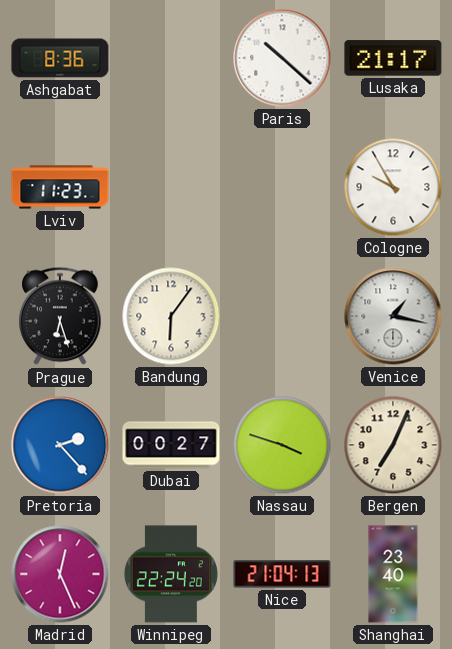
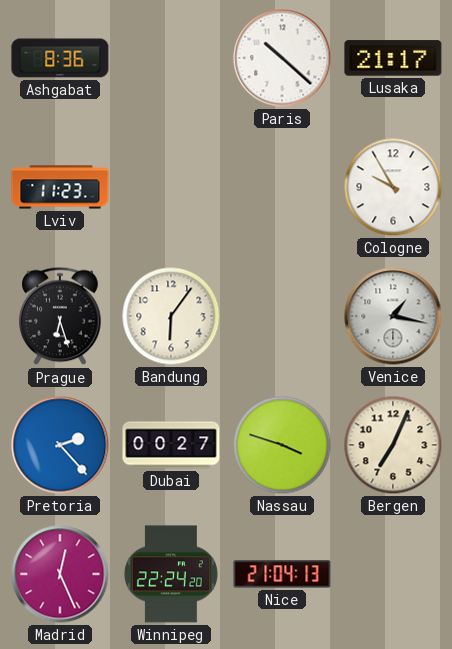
Shanghai: 23:40 -> none
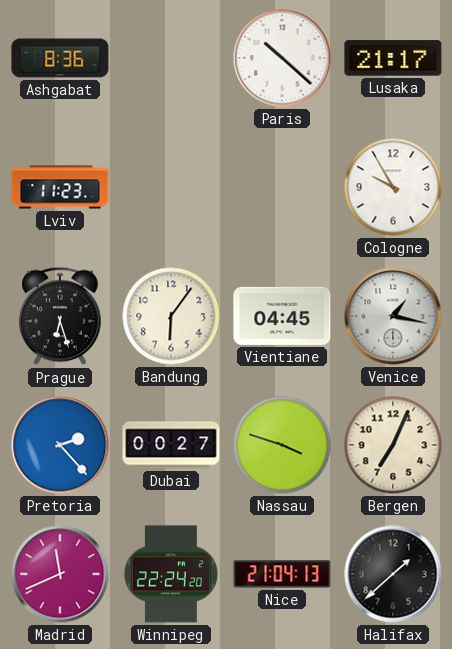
Vientiane: none -> 04:45
Madrid: 12:26 -> 11:41
Halifax: none -> 1:38
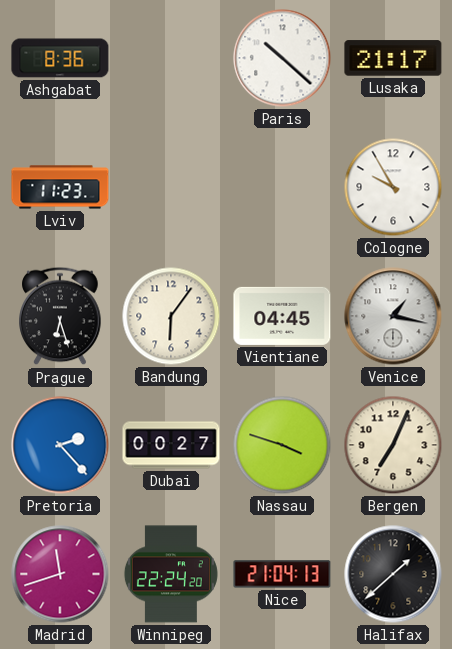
Madrid: 11:41 -> 11:42
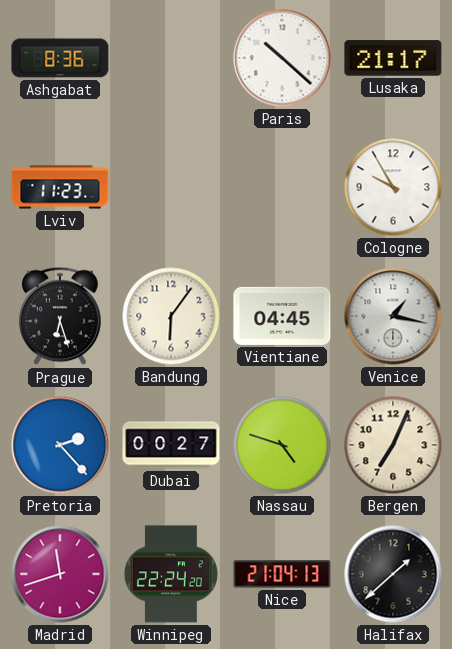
Nassau: 3:48 -> 4:48
